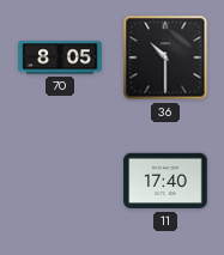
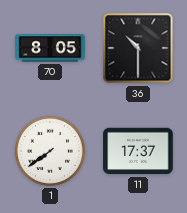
1: none -> 7:39
11: 17:40 -> 17:37
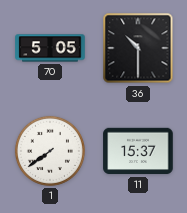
70: 8:05 -> 5:05
11: 17:37 -> 15:37
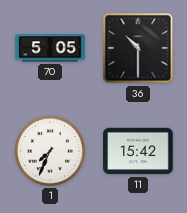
1: 7:39 -> 7:34
11: 15:37 -> 15:42
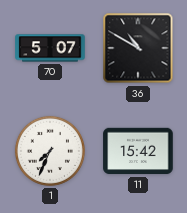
70: 5:05 -> 5:07
36: 10:30 -> 10:50
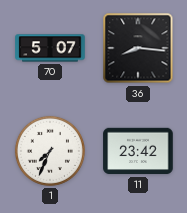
36: 10:50 -> 8:16
11: 15:42 -> 23:42
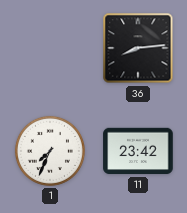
70: 5:07 -> none
36: 8:16 -> 8:14
